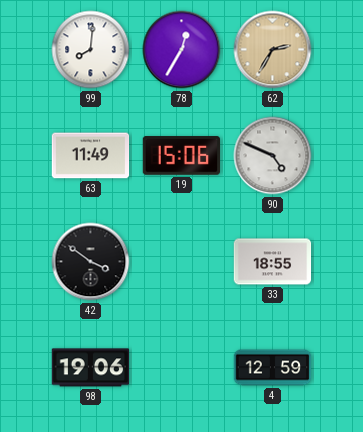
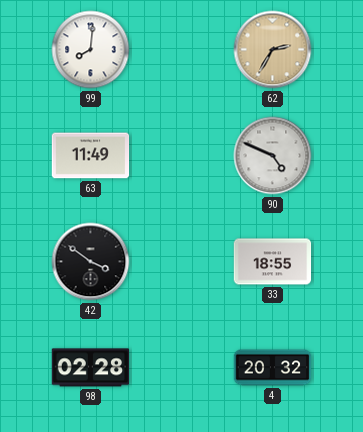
78: 12:35 -> none
19: 15:06 -> none
98: 19:06 -> 02:28
4: 12:59 -> 20:32
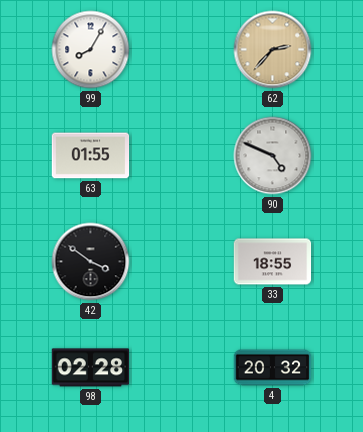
99: 8:01 -> 8:05
62: 2:35 -> 2:37
63: 11:49 -> 01:55
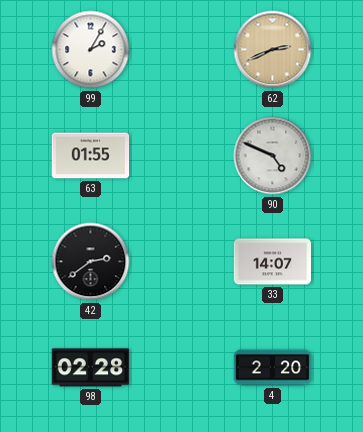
99: 8:05 -> 2:05
62: 2:37 -> 2:41
42: 3:51 -> 2:39
33: 18:55 -> 14:07
4: 20:32 -> 2:20
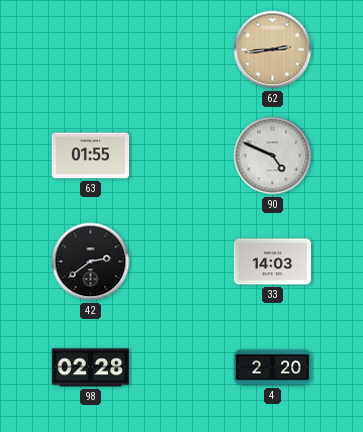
99: 2:05 -> none
62: 2:41 -> 2:44
33: 14:07 -> 14:03
